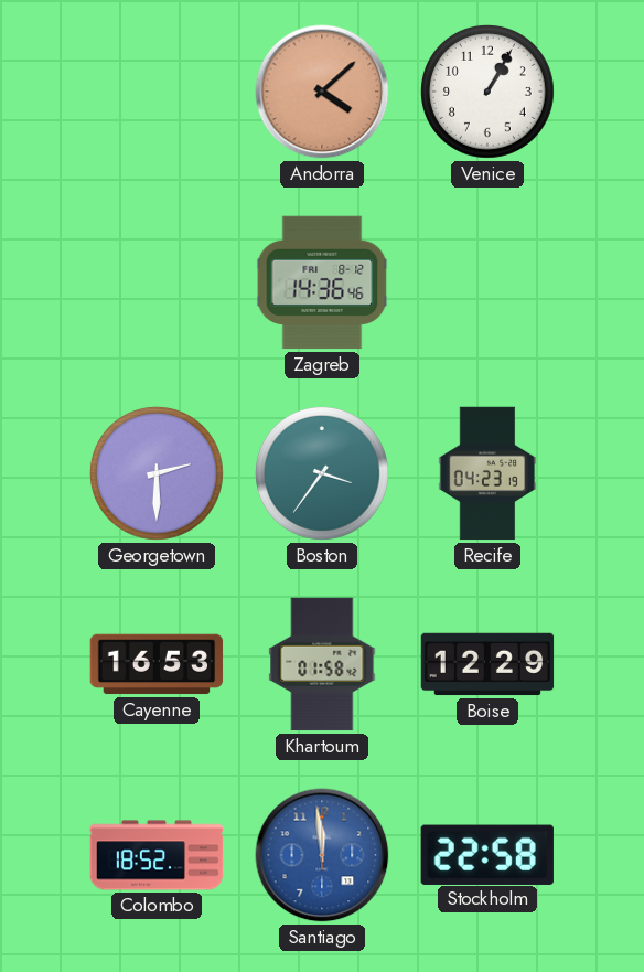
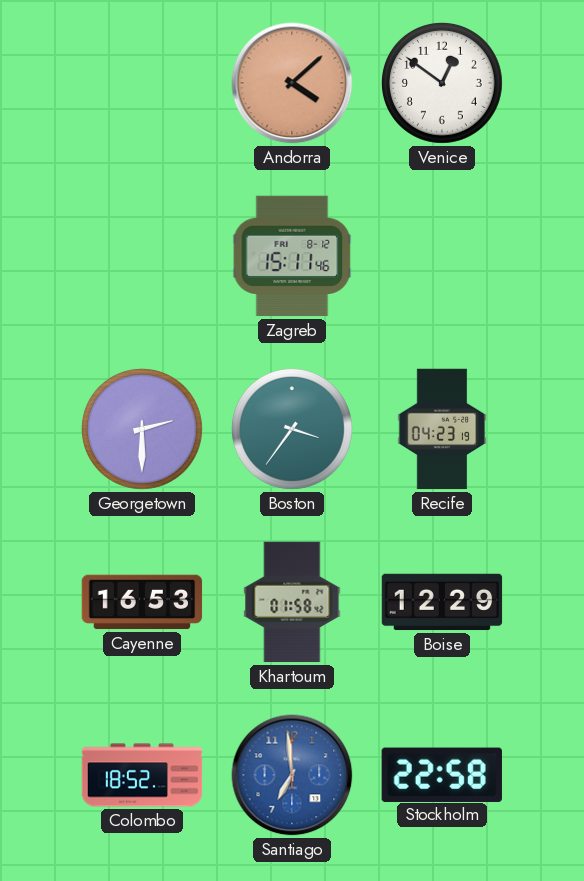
Venice: 1:05 -> 12:51
Zagreb: 14:36 -> 15:11
Santiago: 11:59 -> 6:59
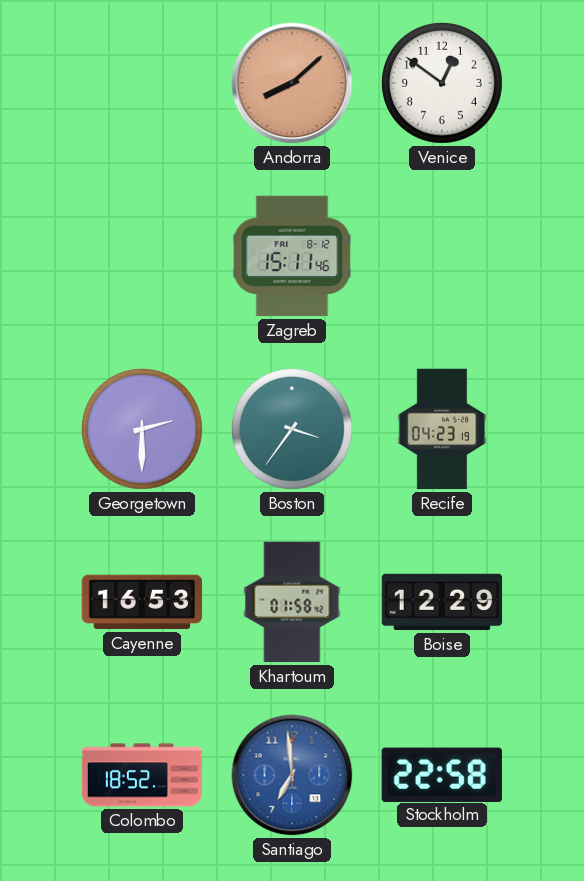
Andorra: 4:08 -> 8:08
